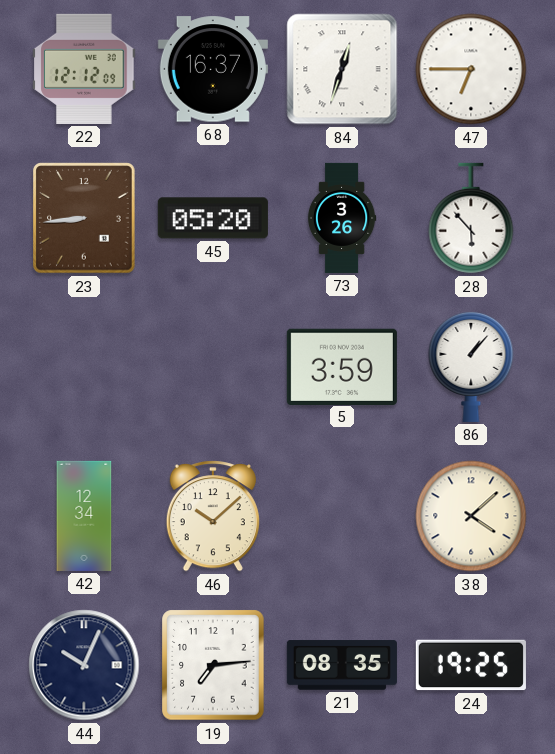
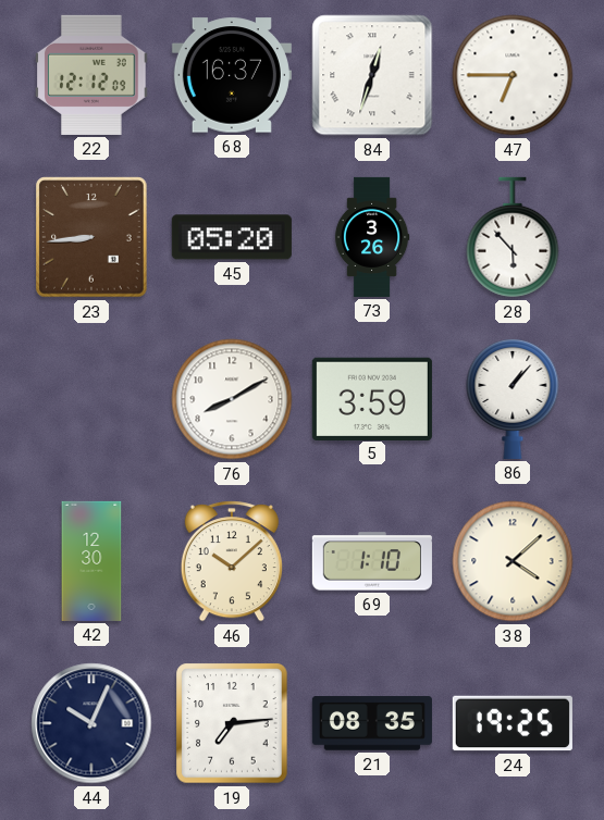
76: none -> 8:10
42: 12:34 -> 12:30
69: none -> 1:10
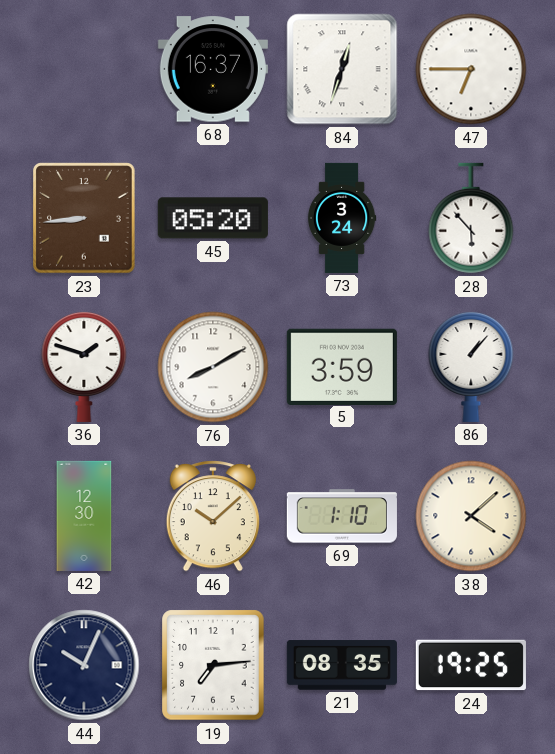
22: 12:12 -> none
73: 3:26 -> 3:24
36: none -> 1:48
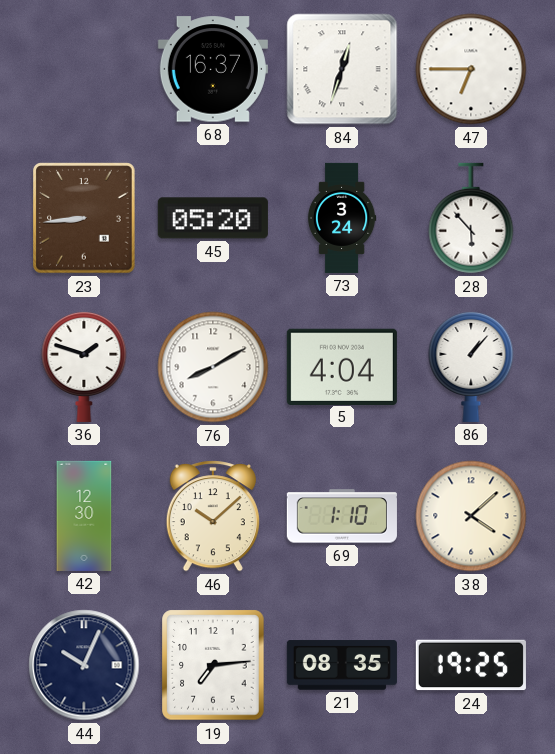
5: 3:59 -> 4:04
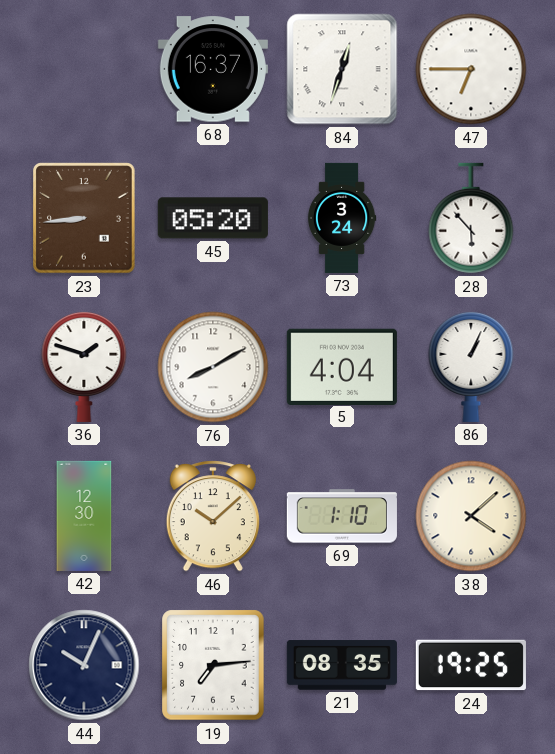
86: 1:07 -> 1:04
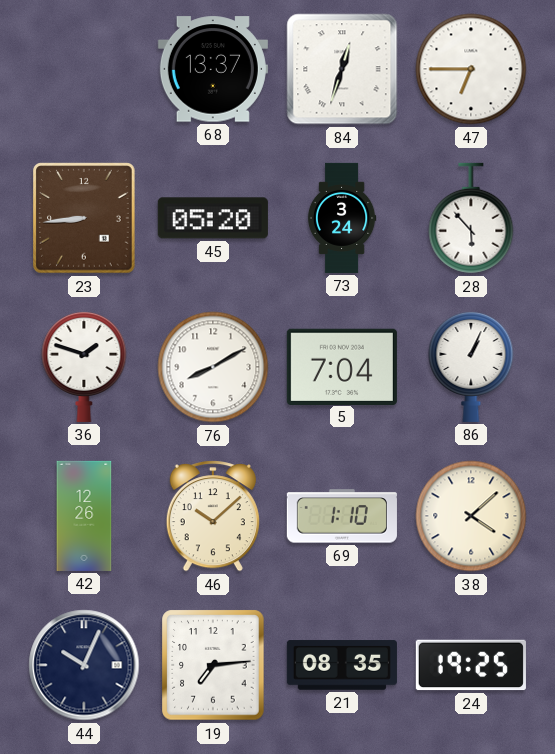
68: 16:37 -> 13:37
5: 4:04 -> 7:04
42: 12:30 -> 12:26
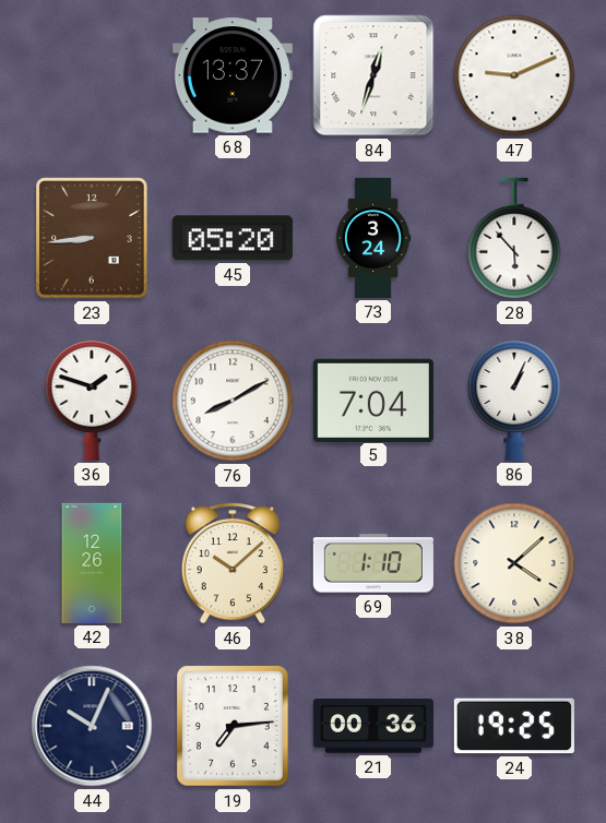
47: 6:45 -> 9:11
21: 08:35 -> 00:36
